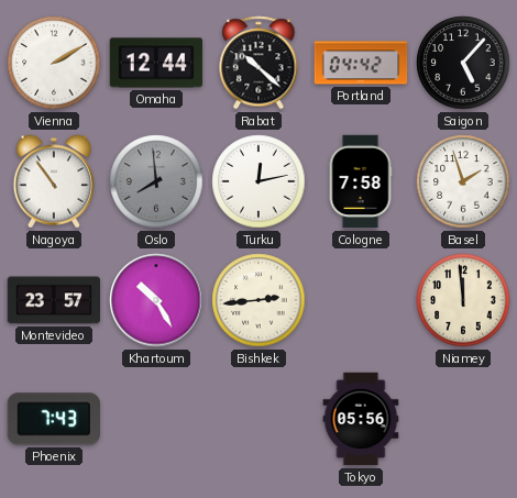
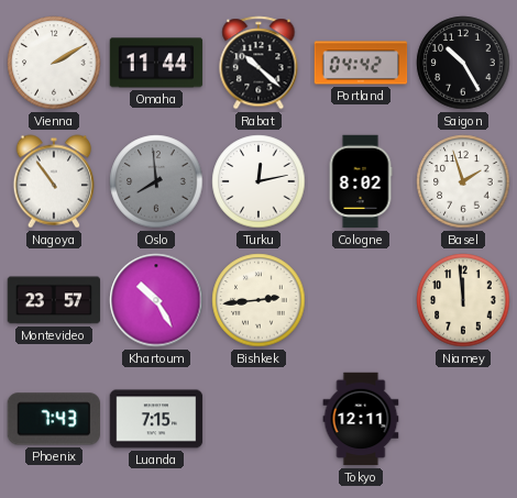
Omaha: 12:44 -> 11:44
Saigon: 5:07 -> 10:25
Cologne: 7:58 -> 8:02
Luanda: none -> 7:15
Tokyo: 05:56 -> 12:11
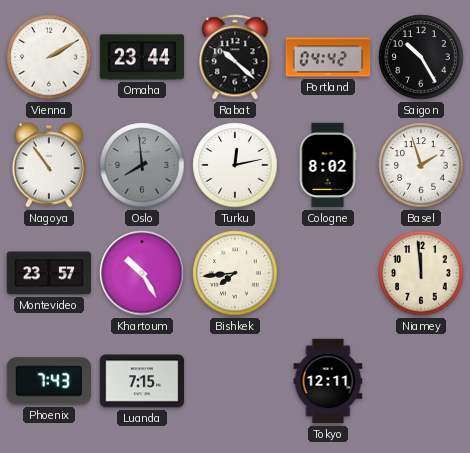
Omaha: 11:44 -> 23:44
Bishkek: 2:44 -> 7:44
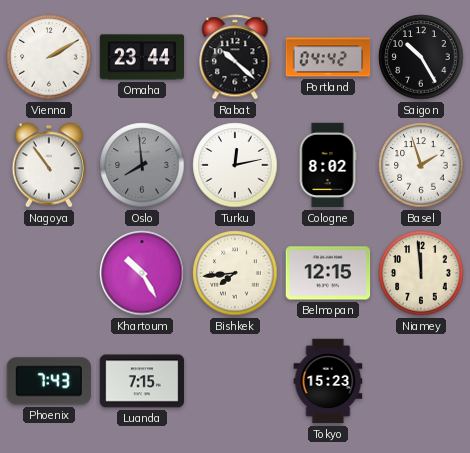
Montevideo: 23:57 -> none
Belmopan: none -> 12:15
Tokyo: 12:11 -> 15:23
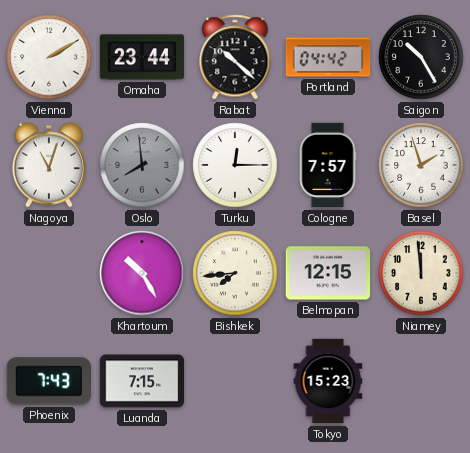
Nagoya: 10:54 -> 11:03
Turku: 12:13 -> 12:15
Cologne: 8:02 -> 7:57
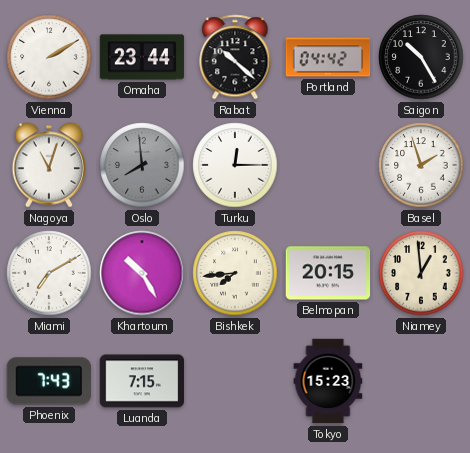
Cologne: 7:57 -> none
Miami: none -> 7:10
Belmopan: 12:15 -> 20:15
Niamey: 11:59 -> 12:59
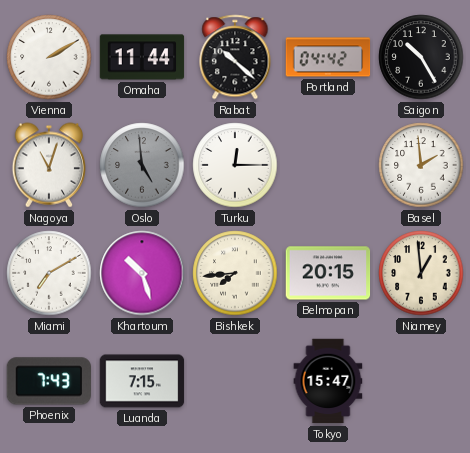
Omaha: 23:44 -> 11:44
Oslo: 7:59 -> 4:59
Basel: 1:57 -> 1:59
Khartoum: 10:25 -> 10:27
Tokyo: 15:23 -> 15:47
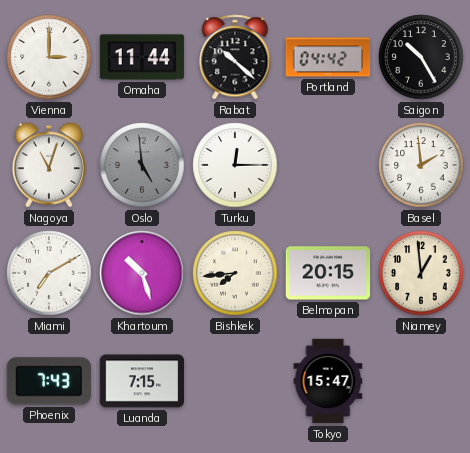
Vienna: 2:10 -> 3:00
